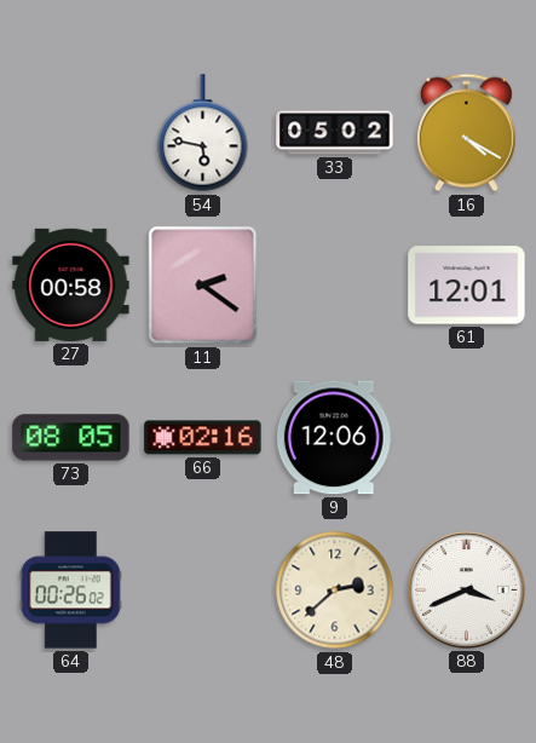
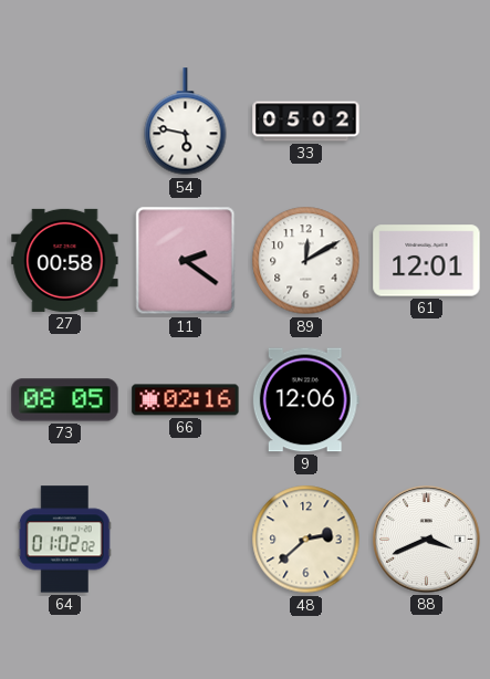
16: 4:20 -> none
89: none -> 12:10
64: 00:26 -> 01:02
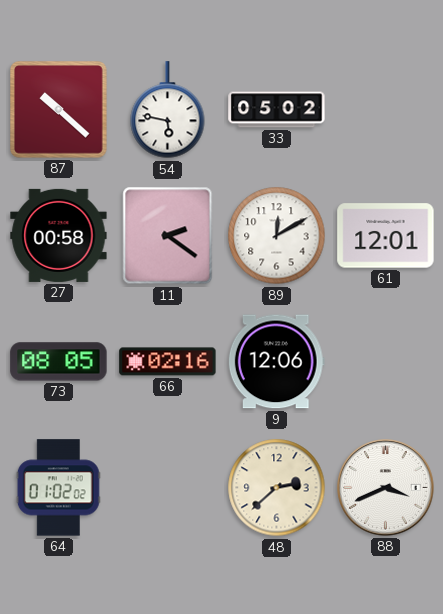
87: none -> 10:22
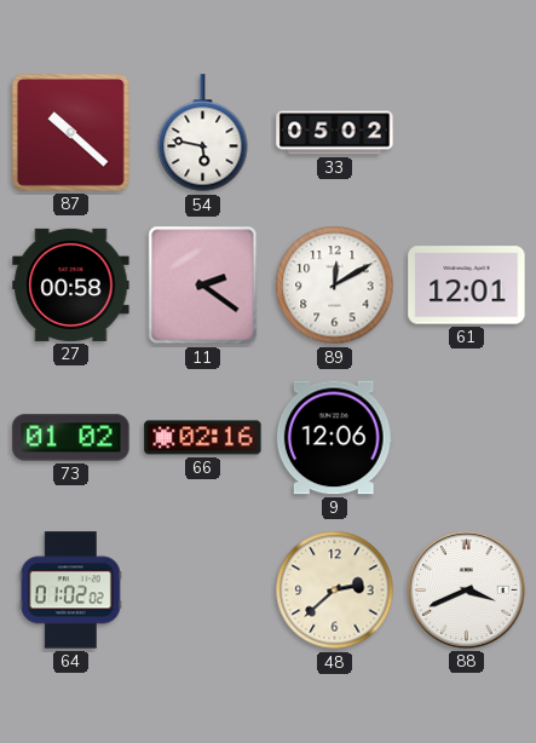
73: 08:05 -> 01:02
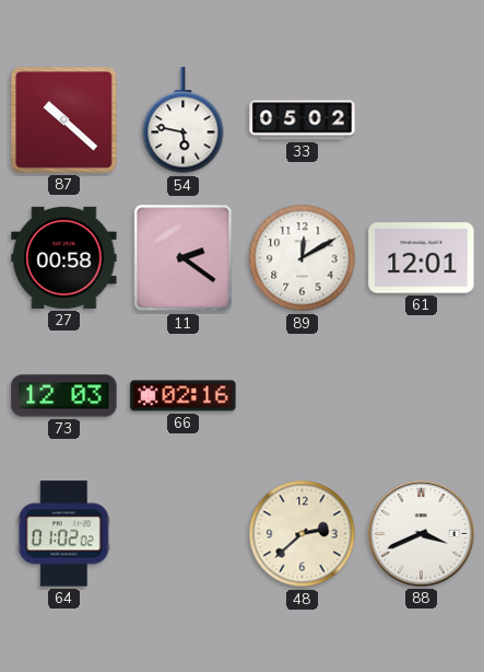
73: 01:02 -> 12:03
9: 12:06 -> none
